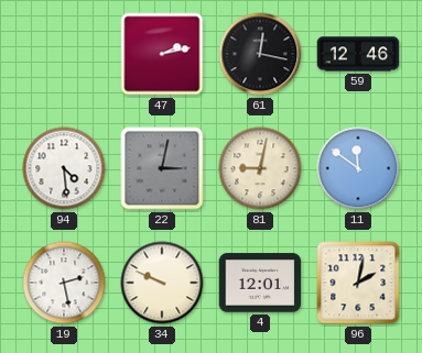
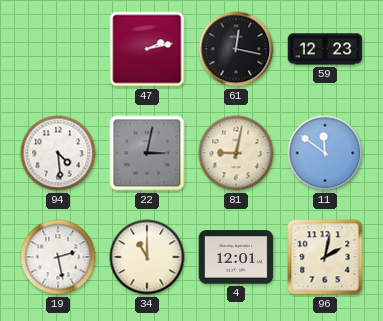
59: 12:46 -> 12:23
34: 9:49 -> 11:00
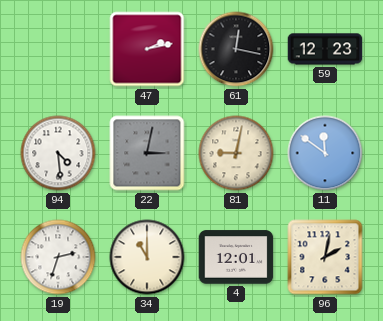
19: 2:28 -> 2:33
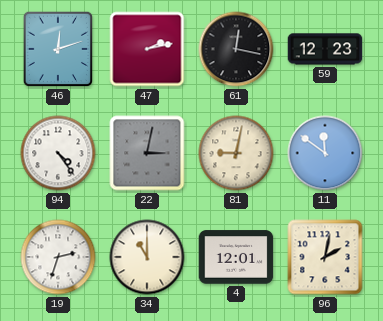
46: none -> 12:12
94: 4:29 -> 4:24
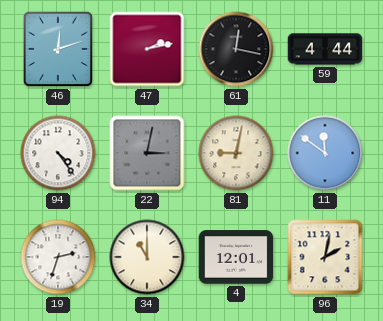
59: 12:23 -> 4:44
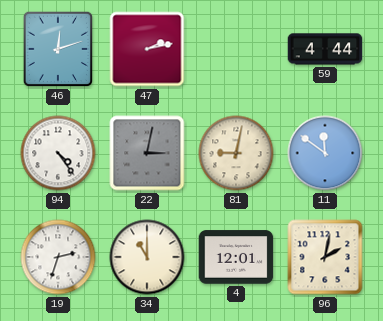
61: 12:17 -> none
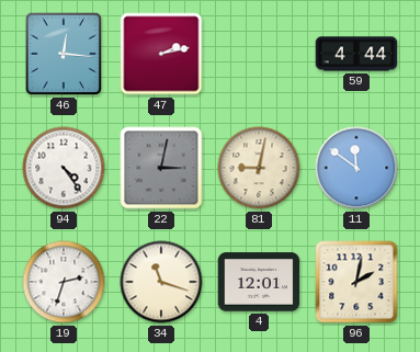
46: 12:12 -> 12:16
34: 11:00 -> 11:18
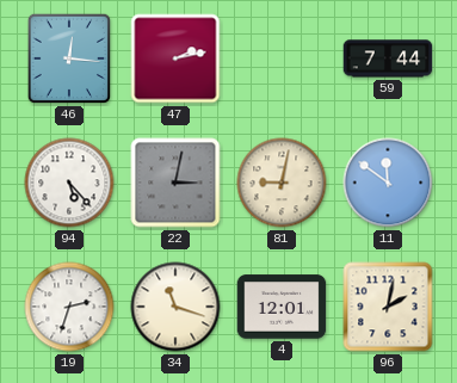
59: 4:44 -> 7:44
94: 4:24 -> 5:23
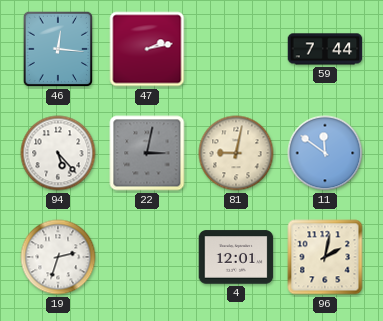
34: 11:18 -> none
